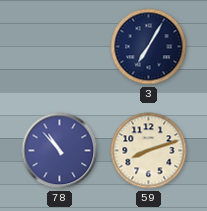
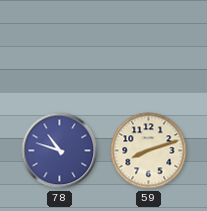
3: 7:05 -> none
78: 10:53 -> 10:48
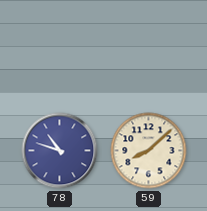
59: 8:12 -> 8:08
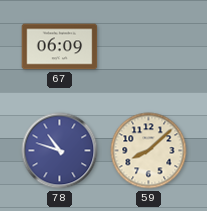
67: none -> 06:09
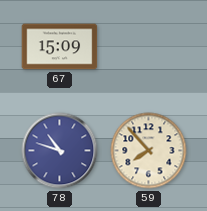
67: 06:09 -> 15:09
59: 8:08 -> 7:53
